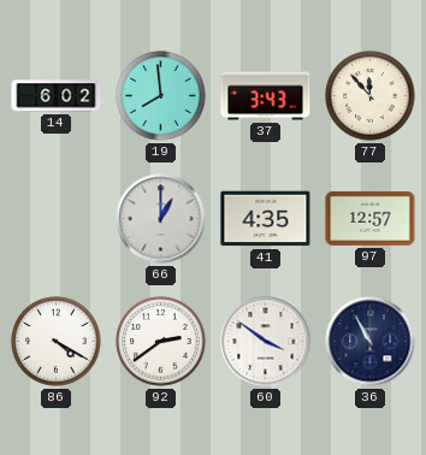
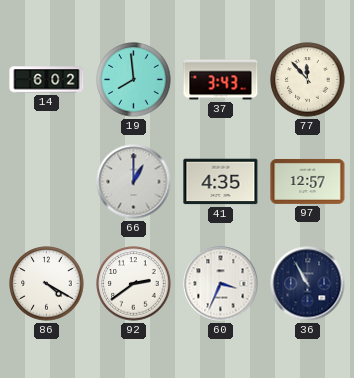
60: 3:51 -> 3:34
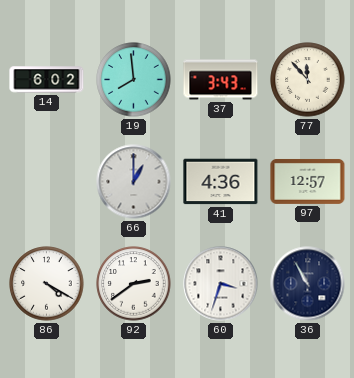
41: 4:35 -> 4:36
60: 3:34 -> 3:33
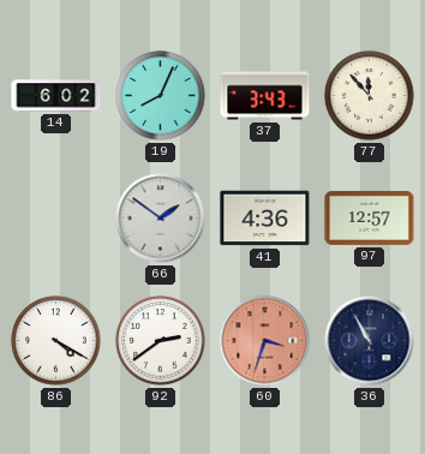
19: 7:59 -> 8:04
66: 1:00 -> 1:51
60 dial: white -> salmon
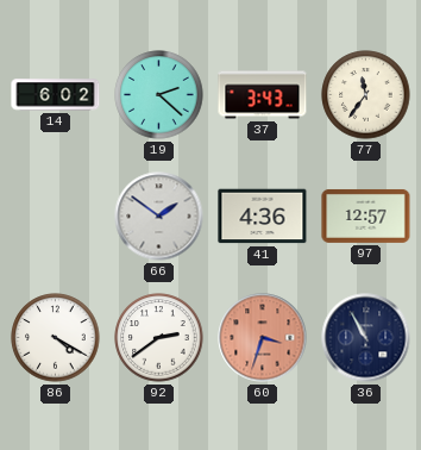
19: 8:04 -> 2:22
77: 11:53 -> 11:36
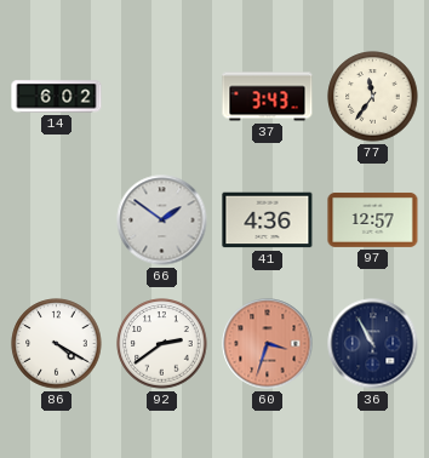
19: 2:22 -> none
